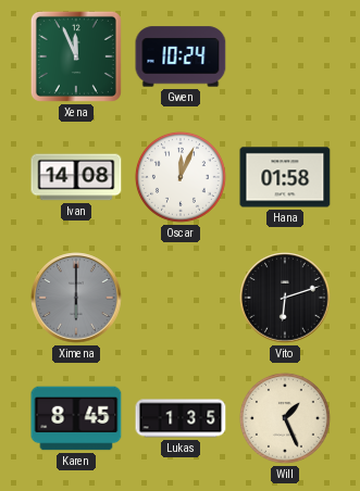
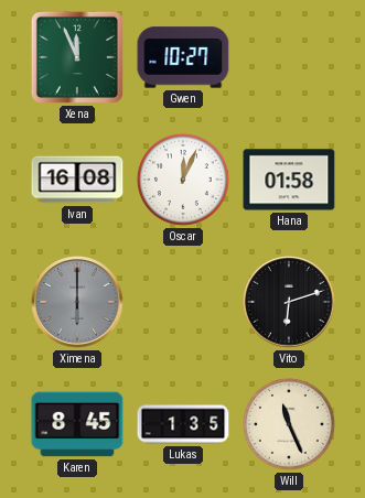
Gwen: 10:24 -> 10:27
Ivan: 14:08 -> 16:08
Will: 1:26 -> 11:26
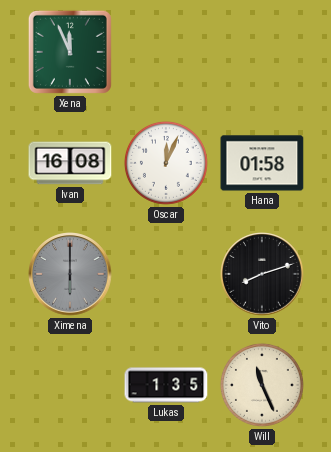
Gwen: 10:27 -> none
Vito: 6:12 -> 8:12
Karen: 8:45 -> none
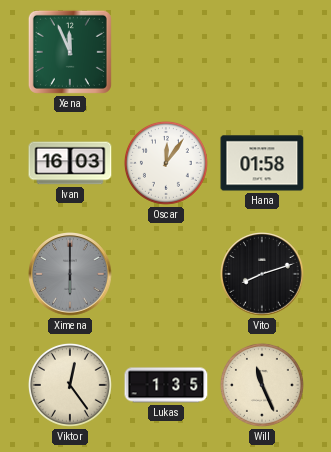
Ivan: 16:08 -> 16:03
Oscar: 12:04 -> 12:06
Viktor: none -> 12:24
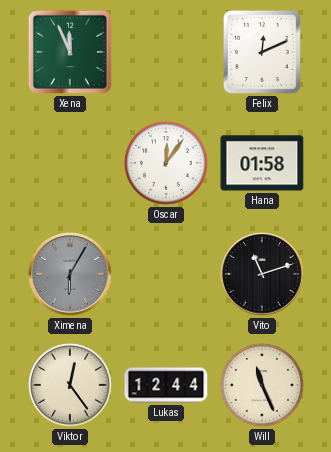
Felix: none -> 12:11
Ivan: 16:03 -> none
Ximena: 6:00 -> 6:05
Vito: 8:12 -> 11:12
Lukas: 1:35 -> 12:44
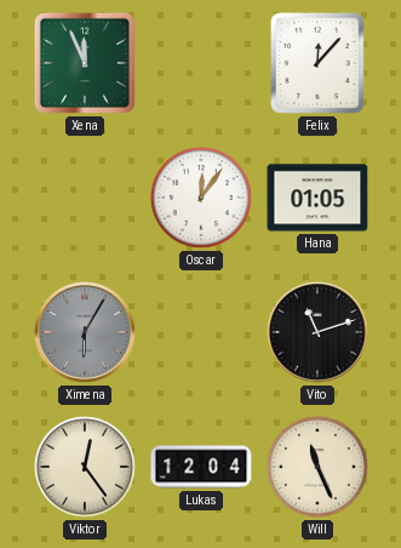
Felix: 12:11 -> 12:07
Hana: 01:58 -> 01:05
Lukas: 12:44 -> 12:04
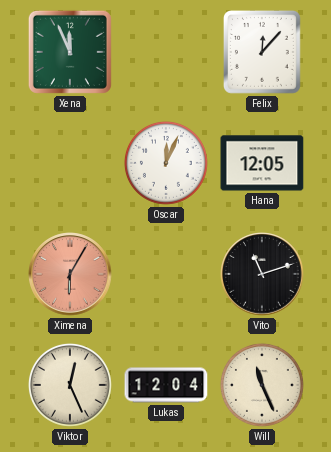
Oscar: 12:06 -> 12:04
Hana: 01:05 -> 12:05
Ximena dial: grey -> salmon
Viktor: 12:24 -> 12:26
